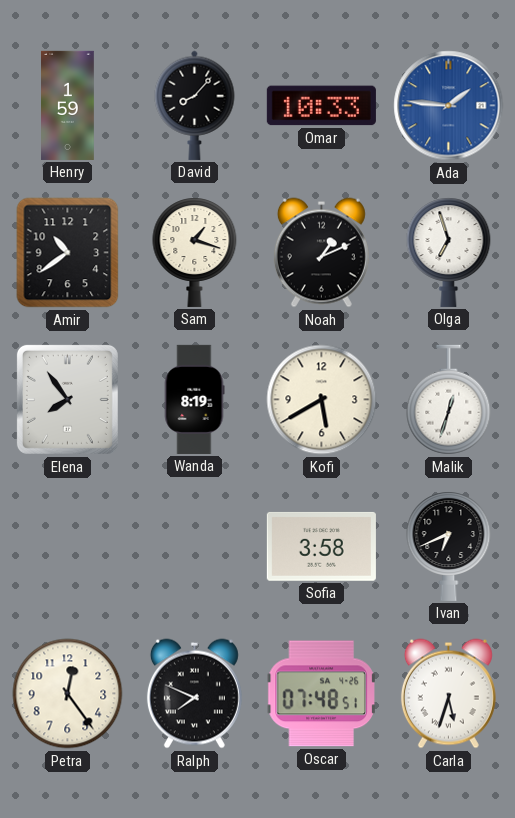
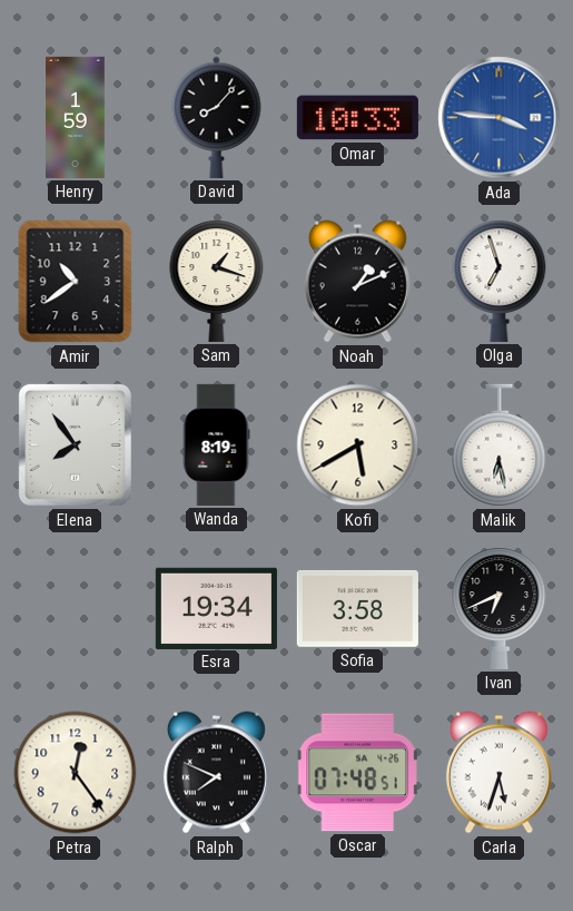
Ada: 1:46 -> 3:46
Malik: 12:33 -> 6:28
Esra: none -> 19:34
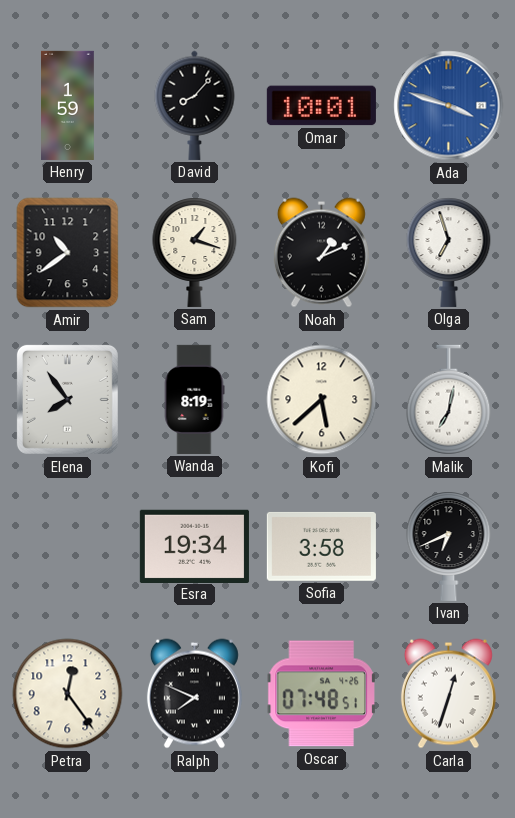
Omar: 10:33 -> 10:01
Ada: 3:46 -> 3:48
Kofi: 5:40 -> 5:38
Malik: 6:28 -> 7:02
Carla: 5:33 -> 12:33
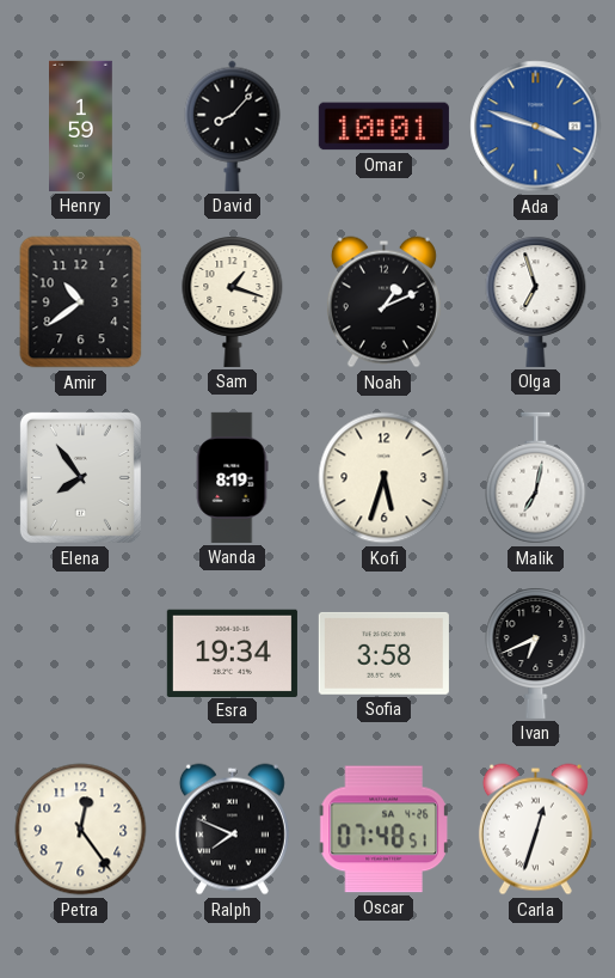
Kofi: 5:38 -> 5:33
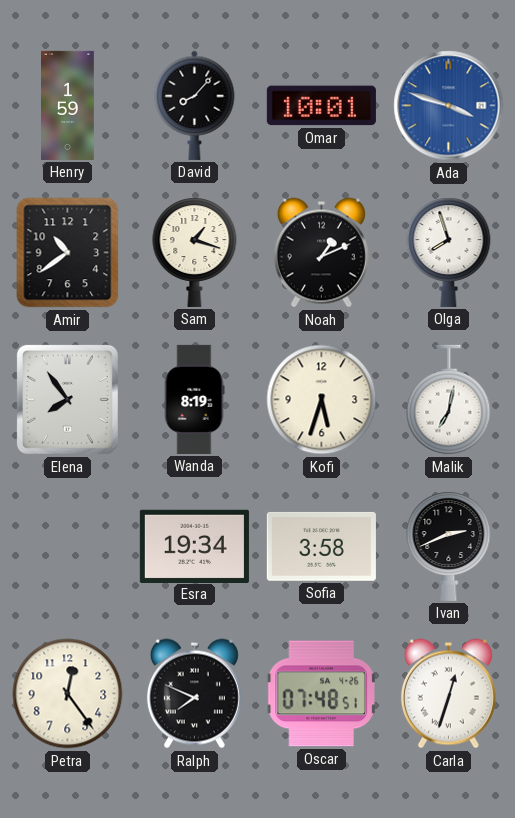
Olga: 6:57 -> 7:57
Ivan: 6:41 -> 2:41
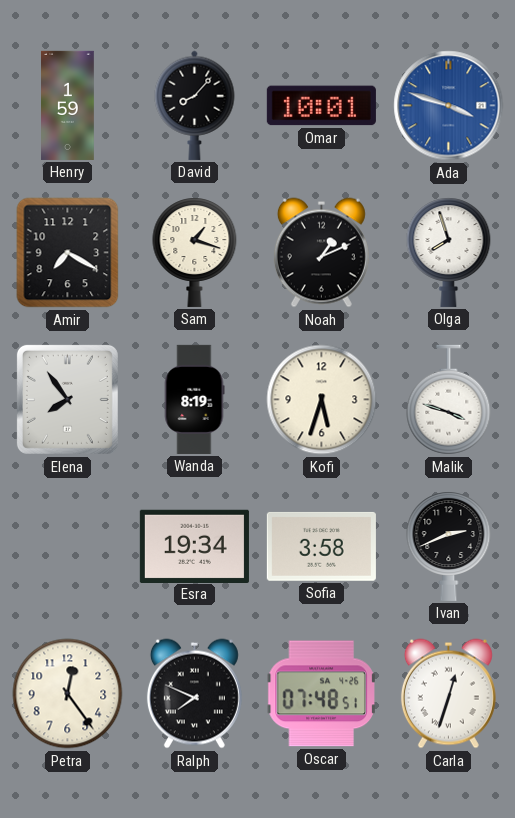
Amir: 10:39 -> 7:20
Malik: 7:02 -> 3:48
